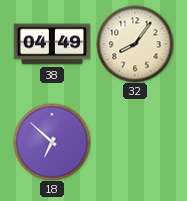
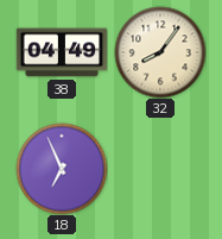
18: 6:52 -> 6:56
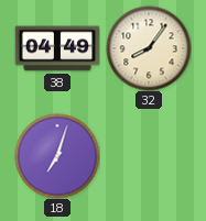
18: 6:56 -> 7:03
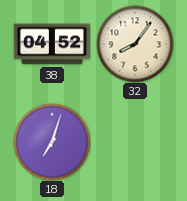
38: 04:49 -> 04:52
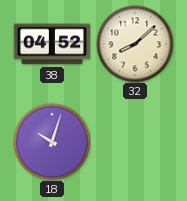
32: 8:06 -> 8:08
18: 7:03 -> 10:03
